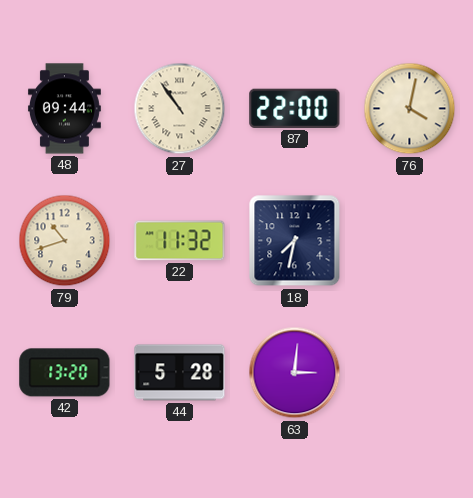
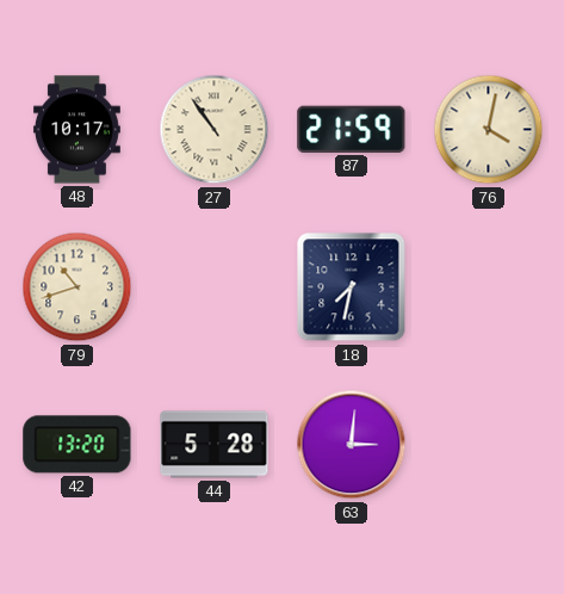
48: 09:44 -> 10:17
87: 22:00 -> 21:59
22: 11:32 -> none
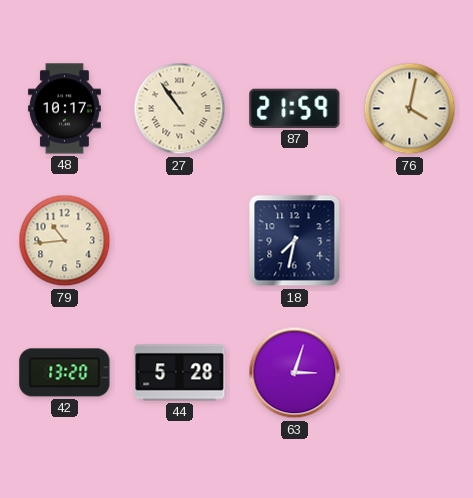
79: 10:42 -> 10:44
63: 3:01 -> 3:03
